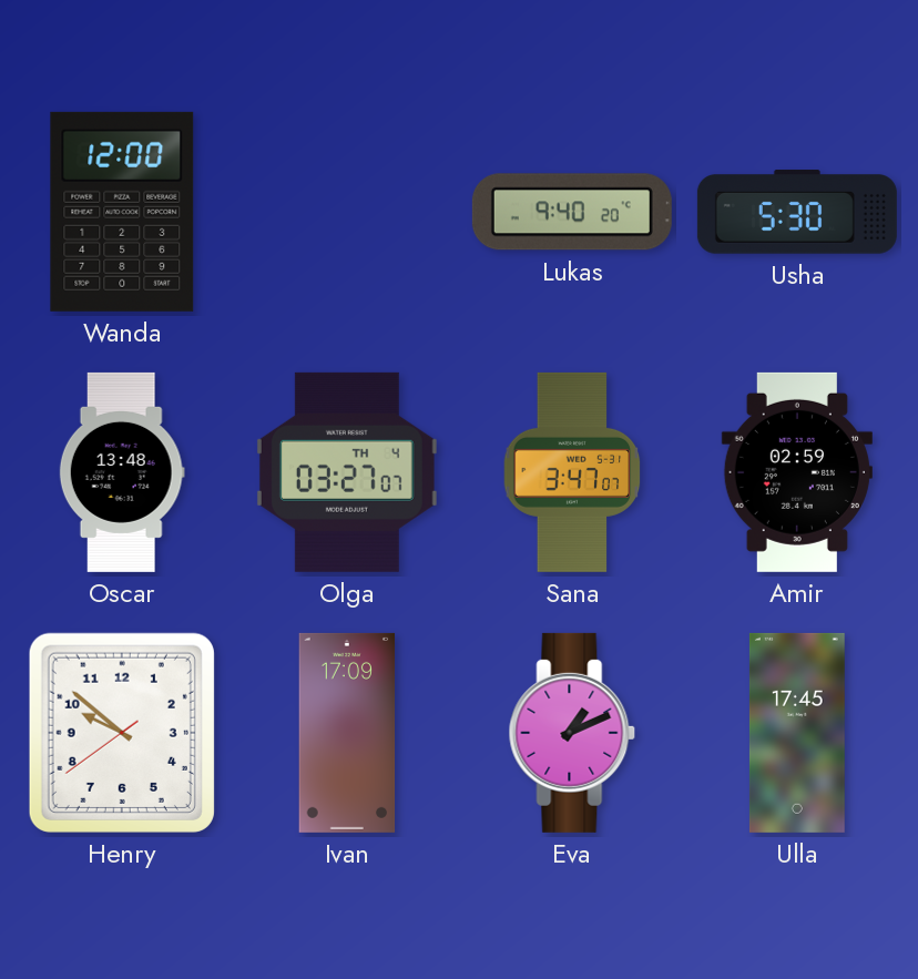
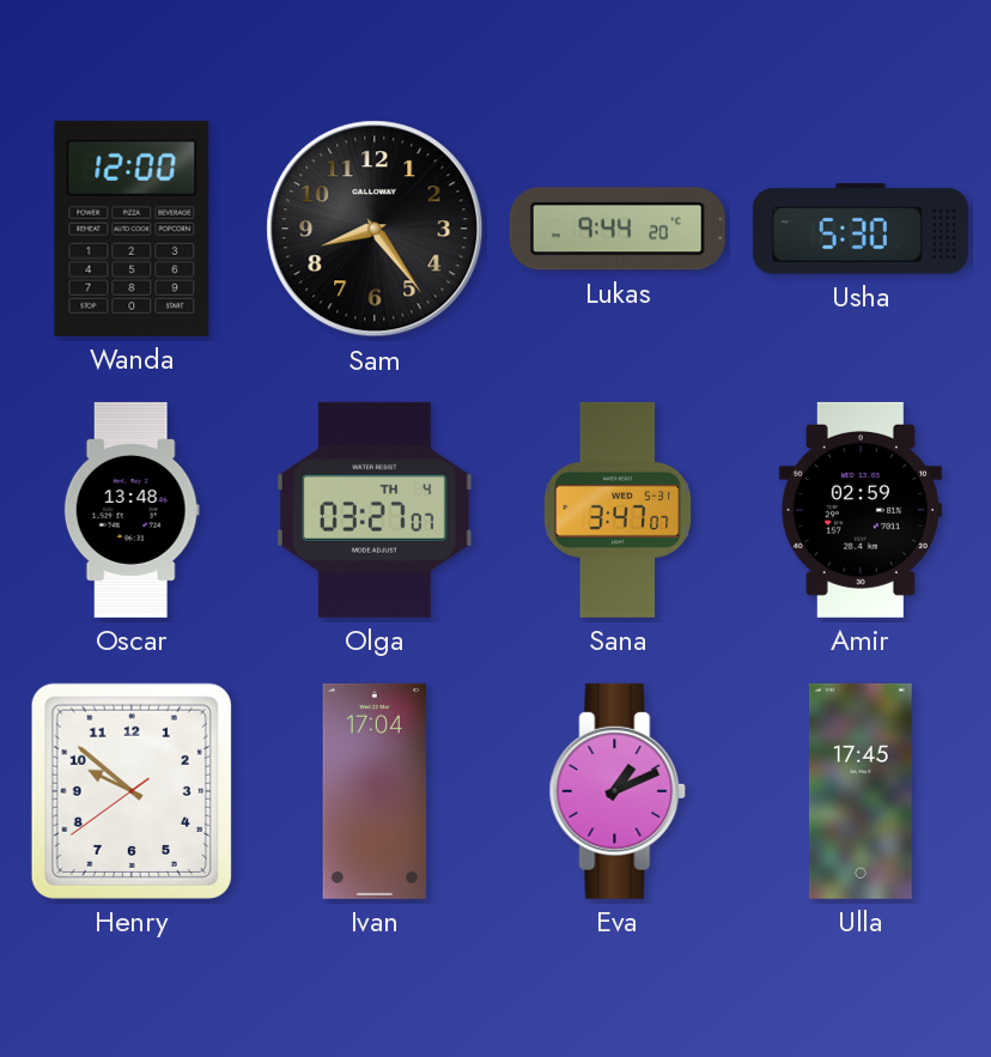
Sam: none -> 8:24
Lukas: 9:40 -> 9:44
Ivan: 17:09 -> 17:04
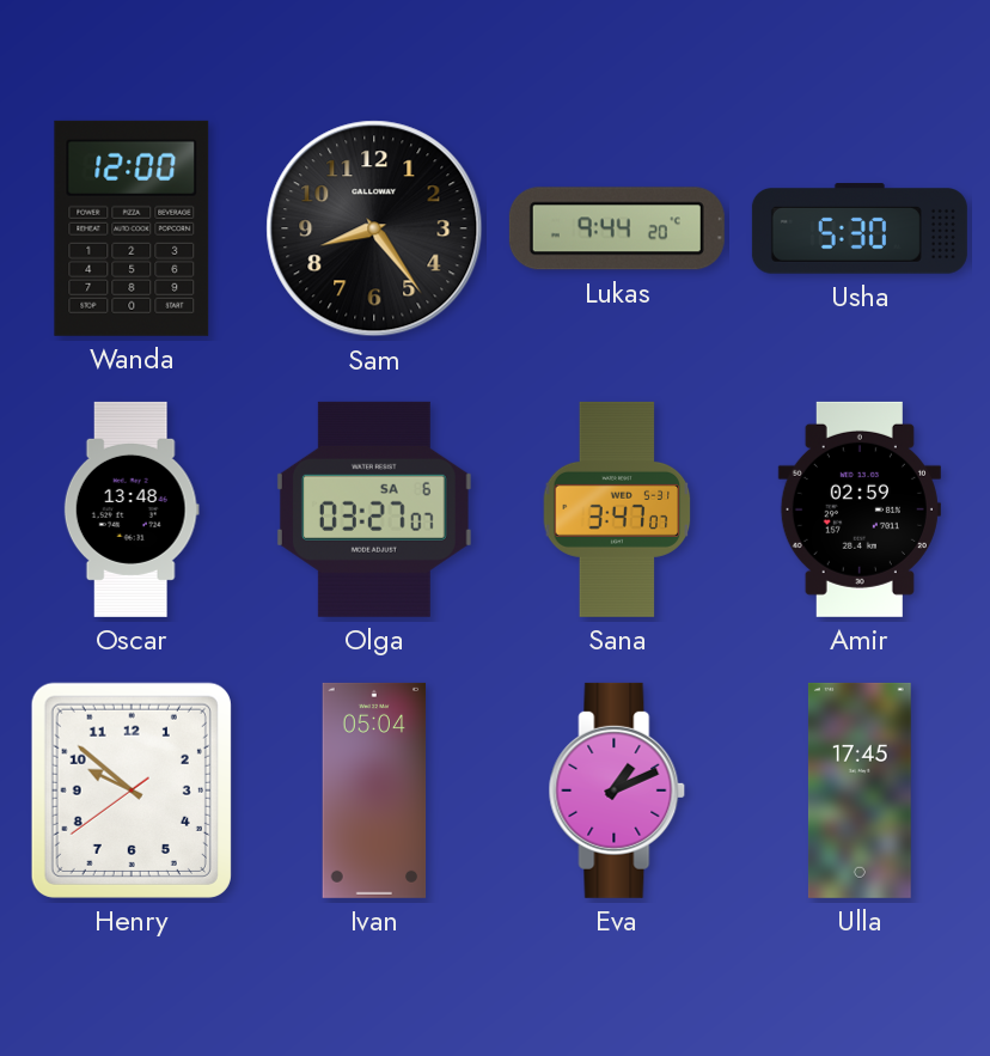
Olga date: TH 4 -> SA 6
Ivan: 17:04 -> 05:04
